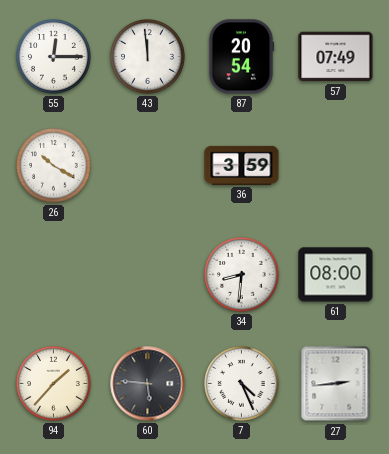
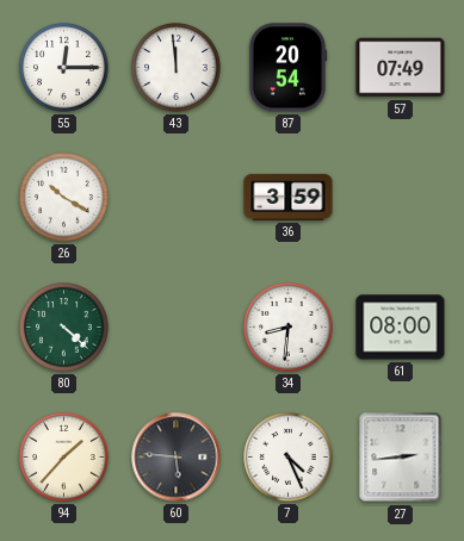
80: none -> 4:22
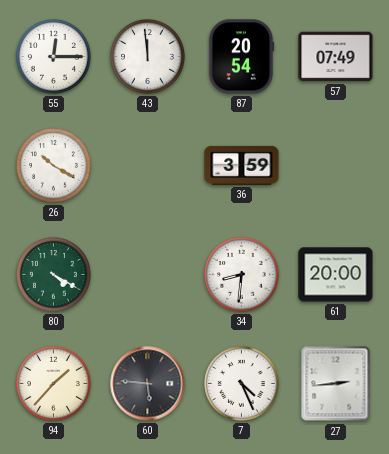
80: 4:22 -> 4:20
61: 08:00 -> 20:00
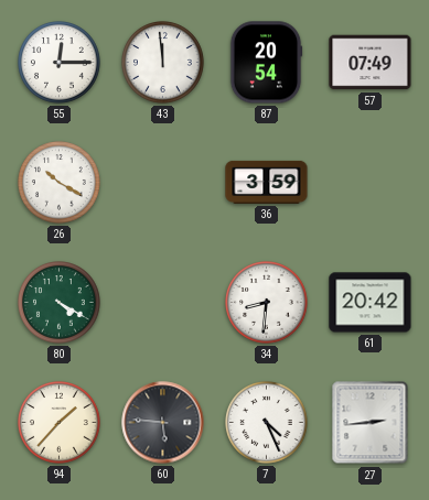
61: 20:00 -> 20:42
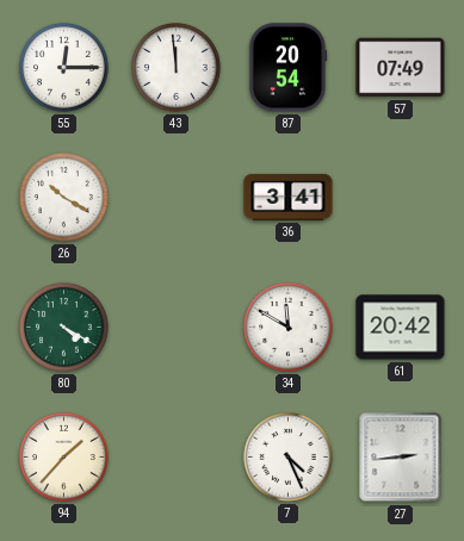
36: 3:59 -> 3:41
34: 8:31 -> 11:50
60: 5:46 -> none
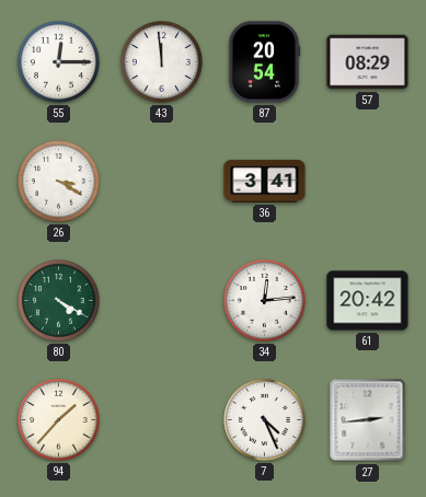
57: 07:49 -> 08:29
26: 10:20 -> 3:20
34: 11:50 -> 12:14
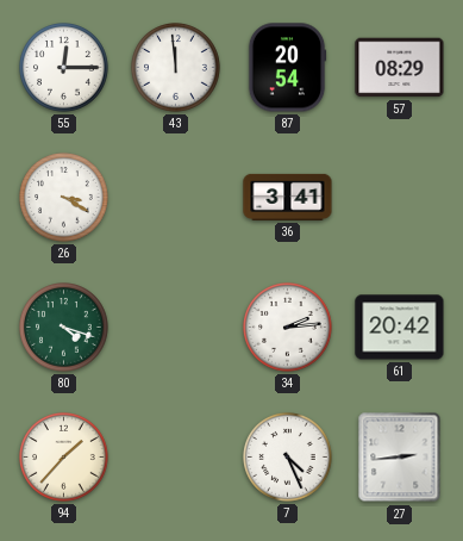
80: 4:20 -> 4:18
34: 12:14 -> 2:14
